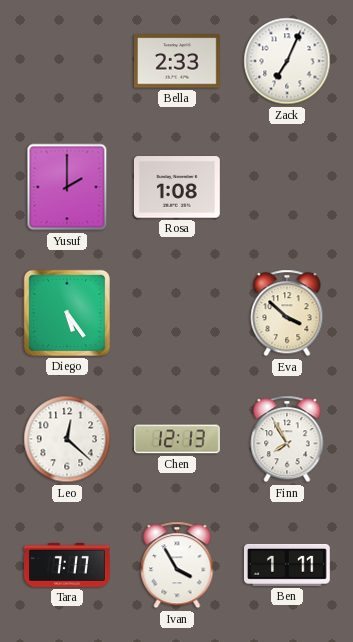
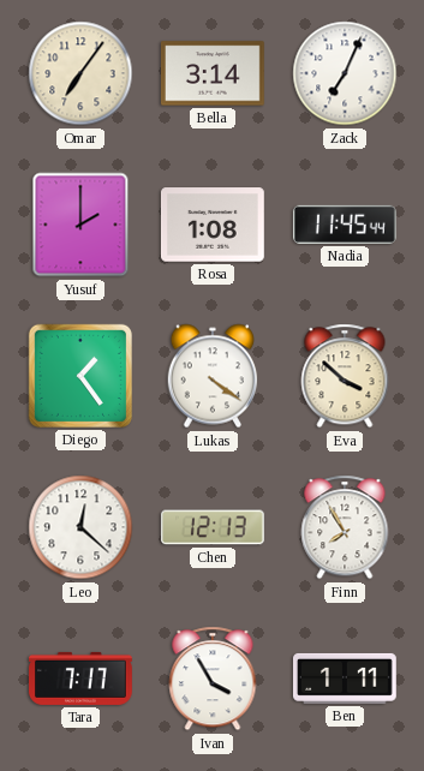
Omar: none -> 7:06
Bella: 2:33 -> 3:14
Nadia: none -> 11:45
Diego: 5:24 -> 1:24
Lukas: none -> 4:21
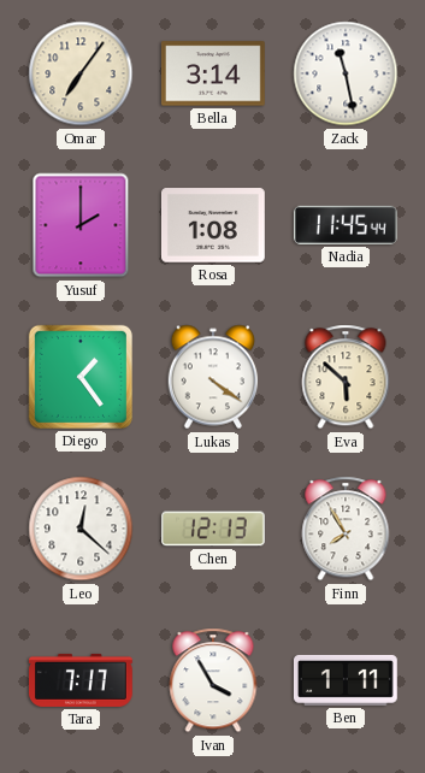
Zack: 7:04 -> 11:28
Eva: 3:52 -> 5:52
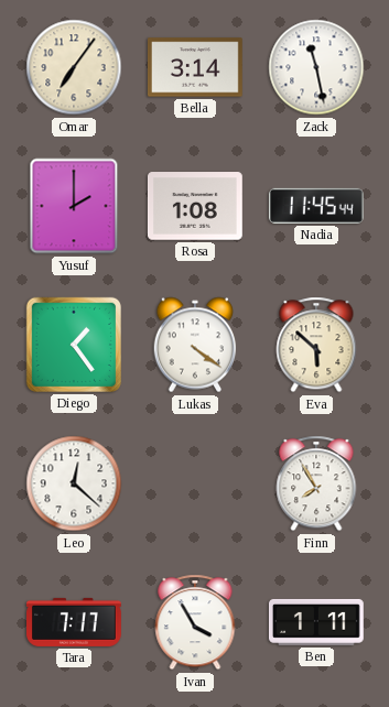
Chen: 12:13 -> none
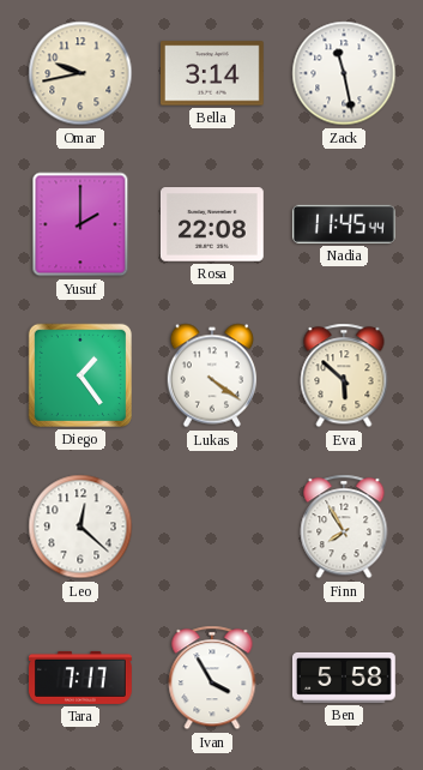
Omar: 7:06 -> 9:43
Rosa: 1:08 -> 22:08
Ben: 1:11 -> 5:58
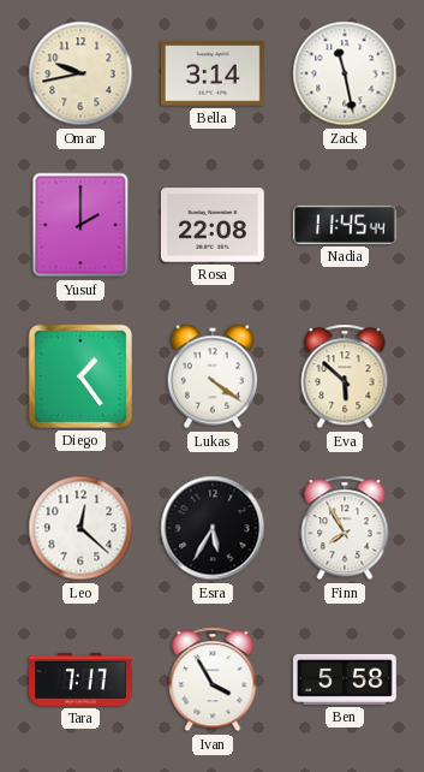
Esra: none -> 5:35
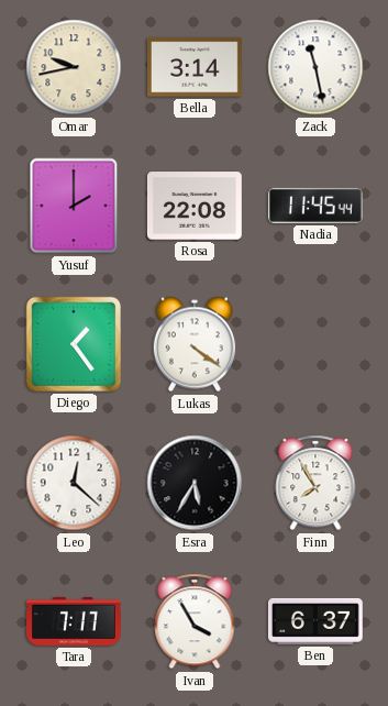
Eva: 5:52 -> none
Ben: 5:58 -> 6:37
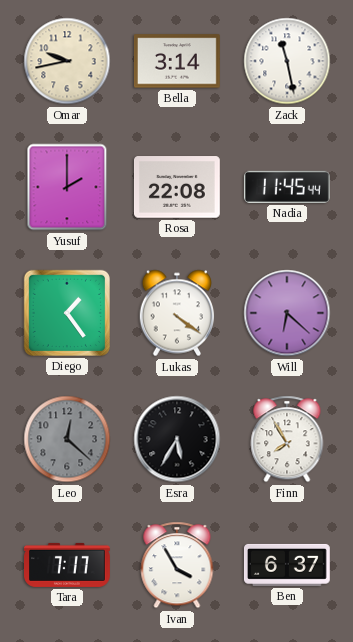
Will: none -> 6:22
Leo dial: white -> grey
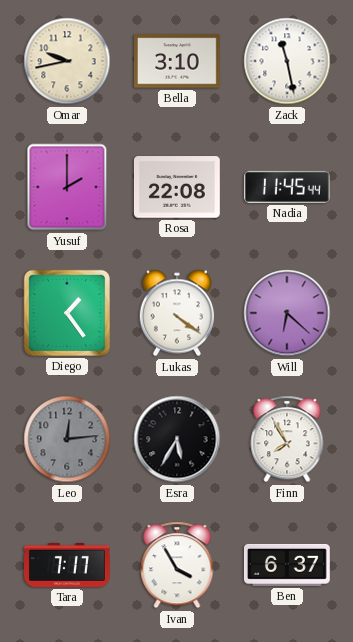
Bella: 3:14 -> 3:10
Leo: 12:22 -> 12:14
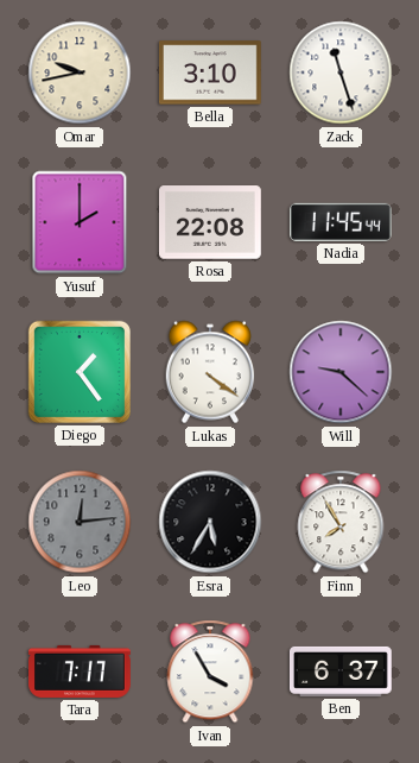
Zack: 11:28 -> 11:27
Will: 6:22 -> 9:22
